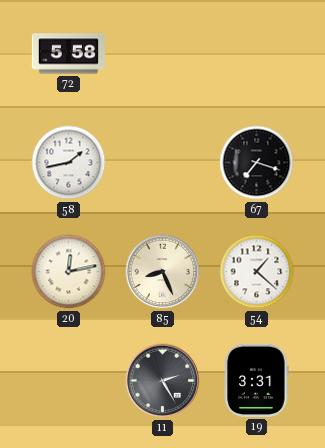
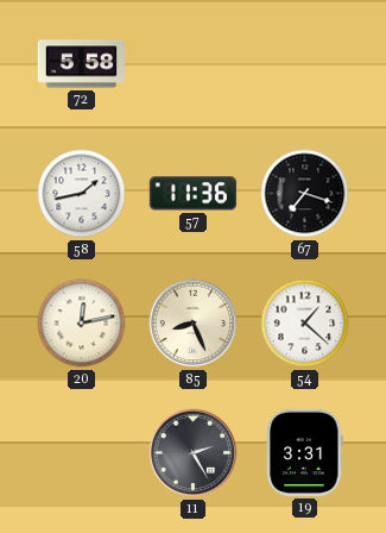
57: none -> 11:36
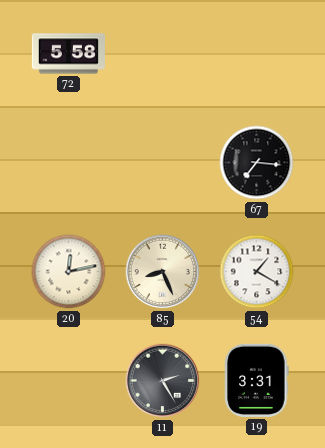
58: 1:43 -> none
57: 11:36 -> none
67: 7:18 -> 7:16
54: 1:22 -> 1:20
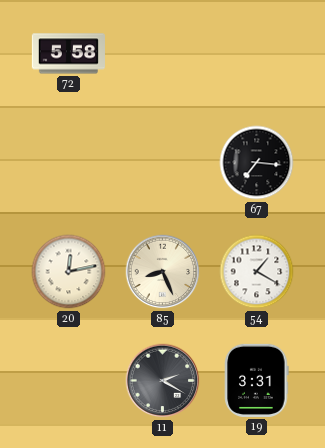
11: 2:25 -> 2:20
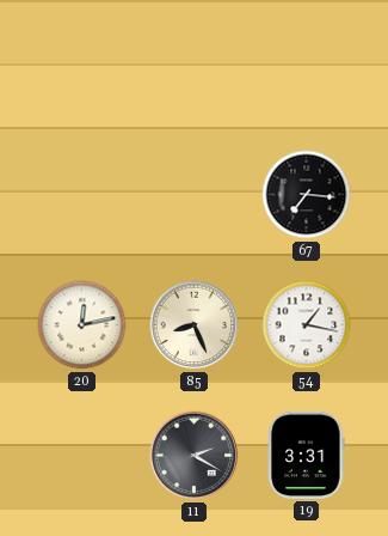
72: 5:58 -> none
54: 1:20 -> 1:17
